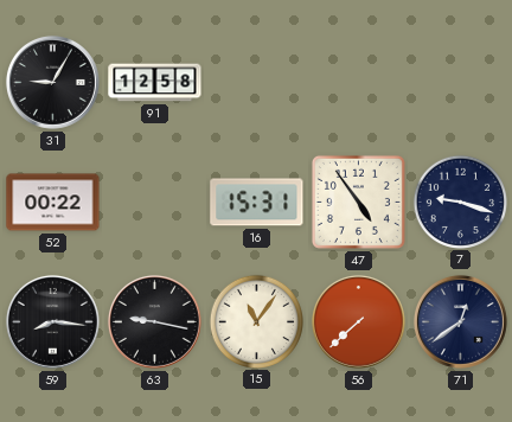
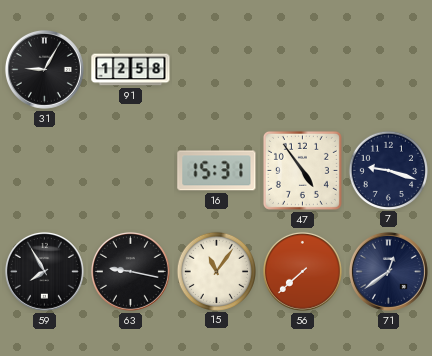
52: 00:22 -> none
59: 8:16 -> 7:55
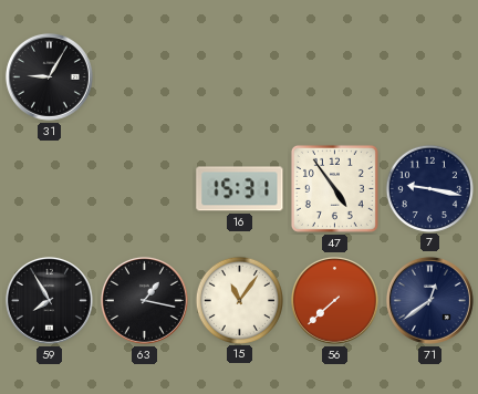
91: 12:58 -> none
7: 9:18 -> 9:17
63: 9:17 -> 1:17
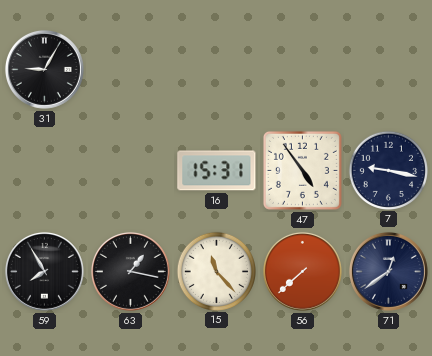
15: 11:06 -> 11:23
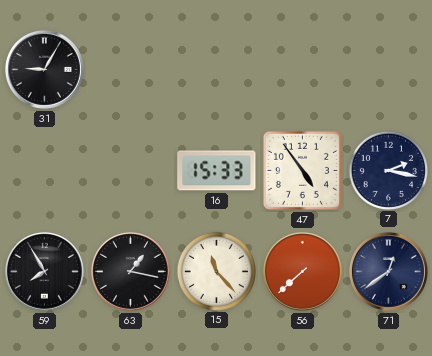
16: 15:31 -> 15:33
7: 9:17 -> 2:17
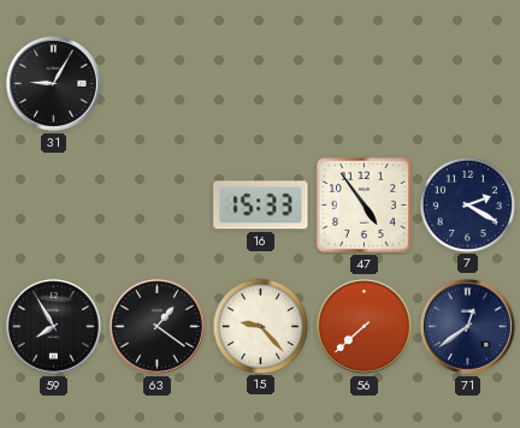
7: 2:17 -> 2:20
63: 1:17 -> 1:21
15: 11:23 -> 9:23
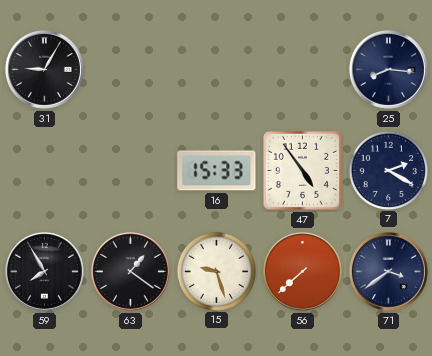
25: none -> 8:16
15: 9:23 -> 9:27
71: 12:39 -> 3:39
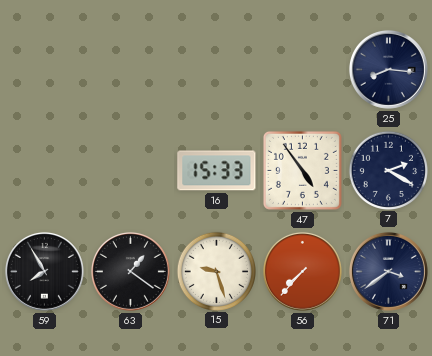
31: 9:05 -> none
56: 7:38 -> 7:37
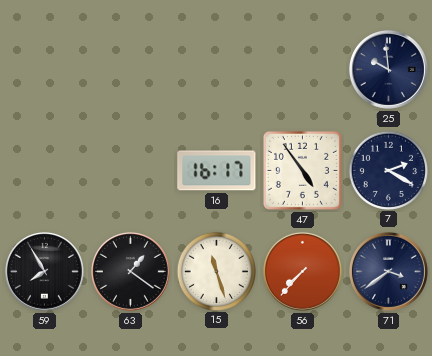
25: 8:16 -> 9:59
16: 15:33 -> 16:17
15: 9:27 -> 11:27
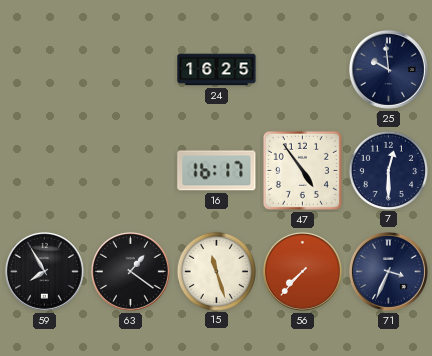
24: none -> 16:25
7: 2:20 -> 12:30
71: 3:39 -> 3:34
